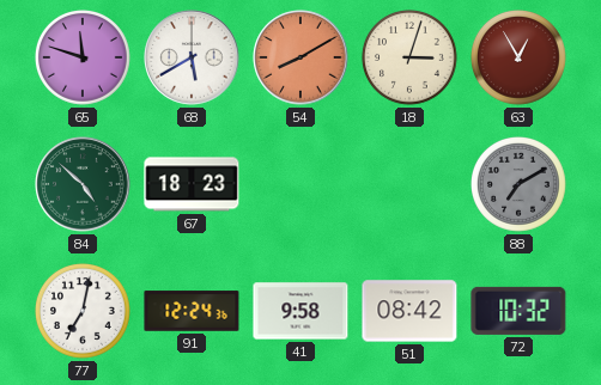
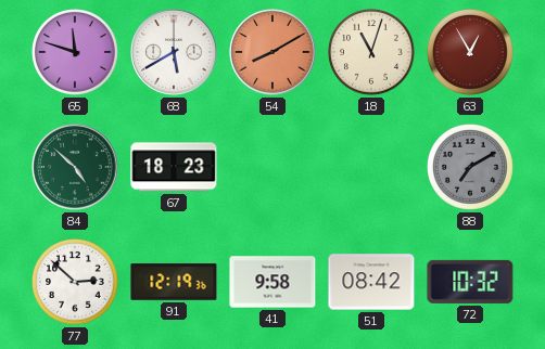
18: 3:03 -> 11:03
77: 7:02 -> 2:52
91: 12:24 -> 12:19
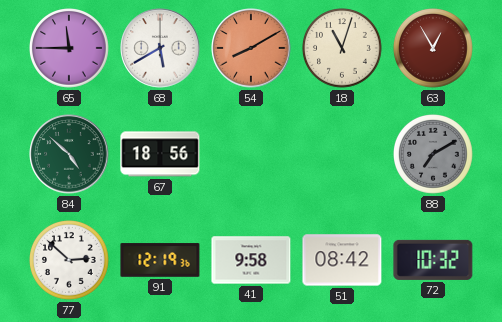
65: 11:48 -> 11:45
67: 18:23 -> 18:56
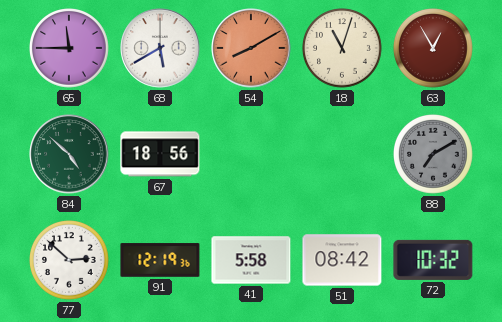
41: 9:58 -> 5:58
